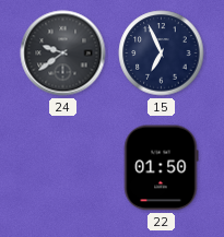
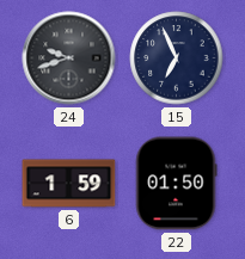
24: 9:39 -> 9:42
6: none -> 1:59
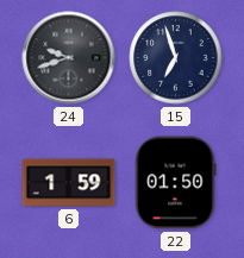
15: 6:56 -> 6:57
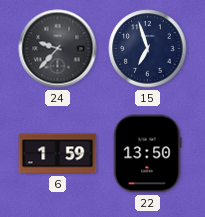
24: 9:42 -> 9:37
22: 01:50 -> 13:50
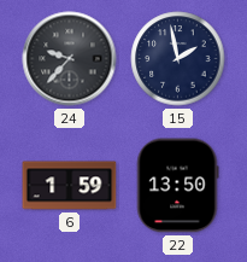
15: 6:57 -> 1:58
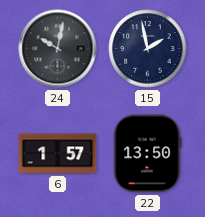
24: 9:37 -> 10:02
6: 1:59 -> 1:57
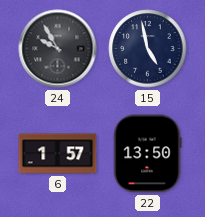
24: 10:02 -> 9:55
15: 1:58 -> 4:58
